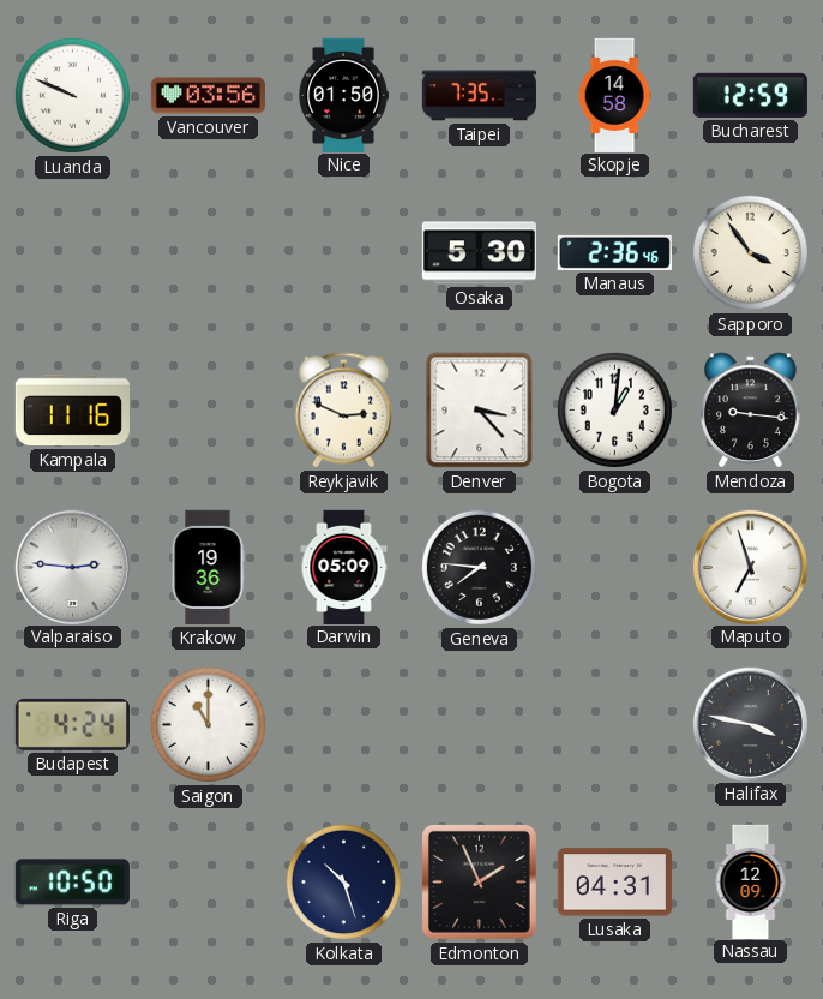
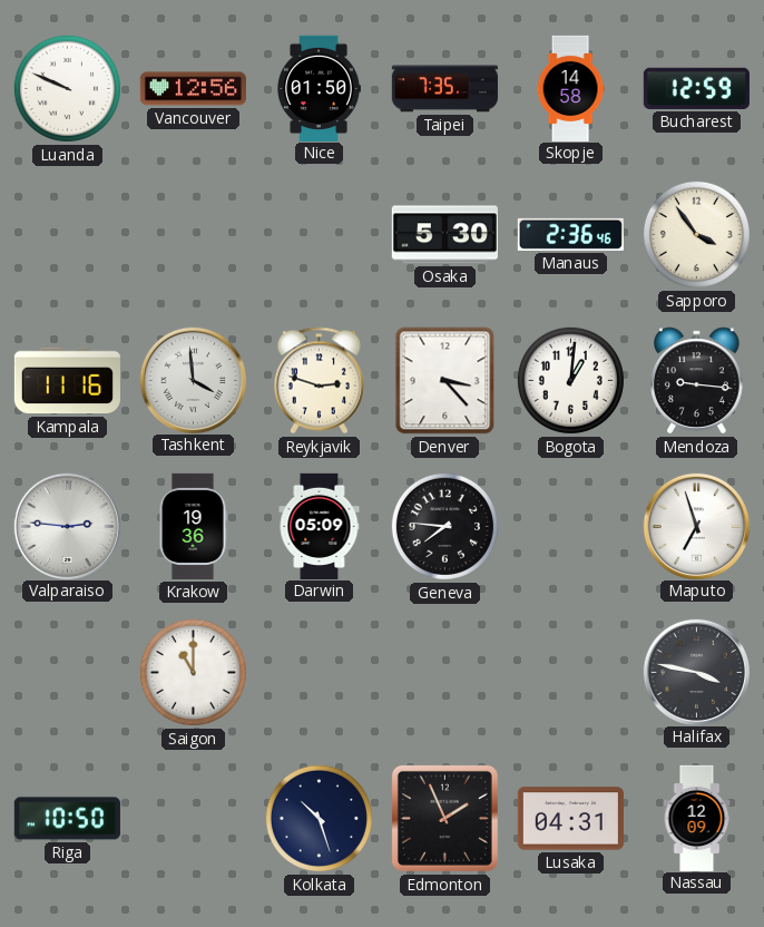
Vancouver: 03:56 -> 12:56
Tashkent: none -> 3:59
Reykjavik: 2:49 -> 2:48
Budapest: 4:24 -> none
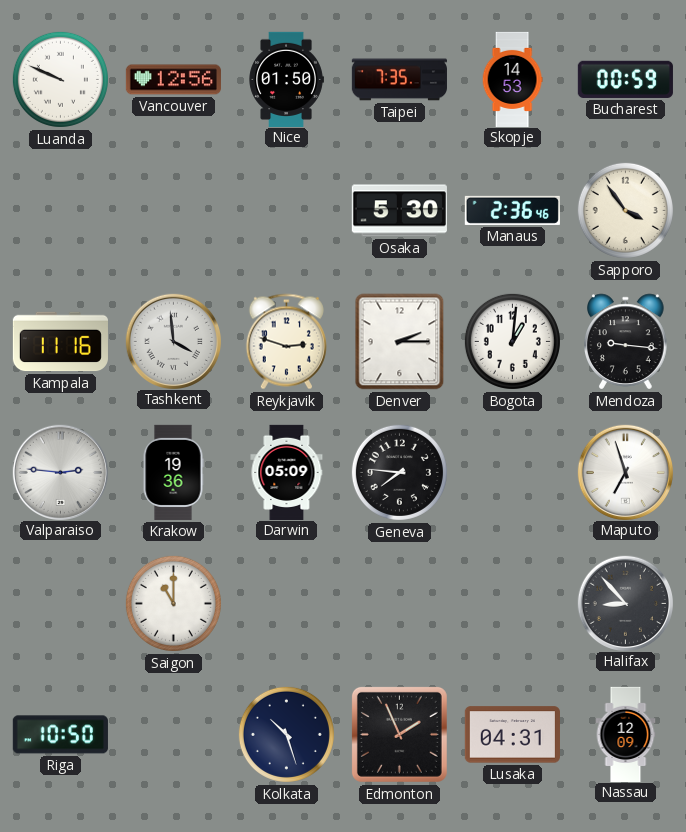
Skopje: 14:58 -> 14:53
Bucharest: 12:59 -> 00:59
Denver: 3:23 -> 2:15
Halifax: 3:47 -> 8:53
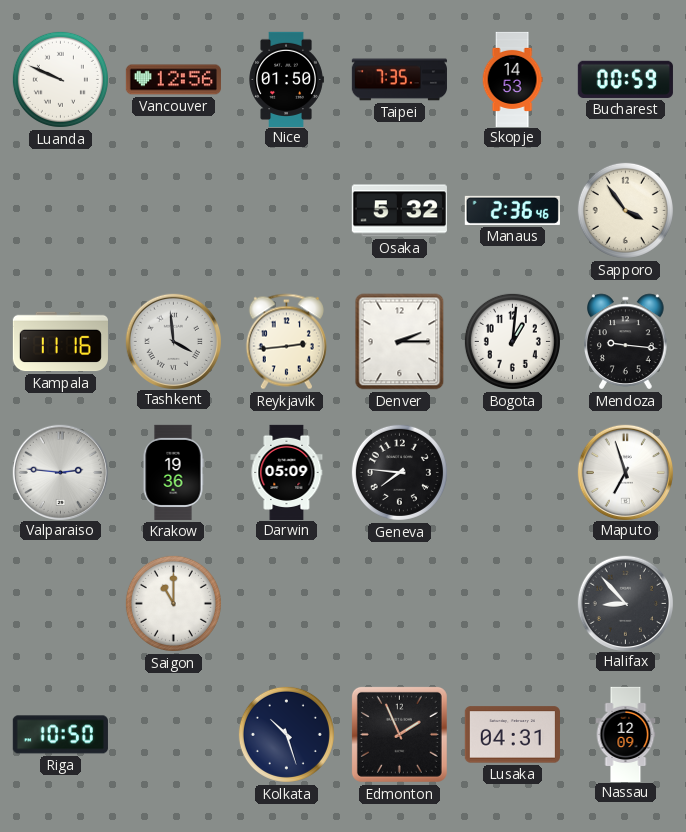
Osaka: 5:30 -> 5:32
Reykjavik: 2:48 -> 2:44
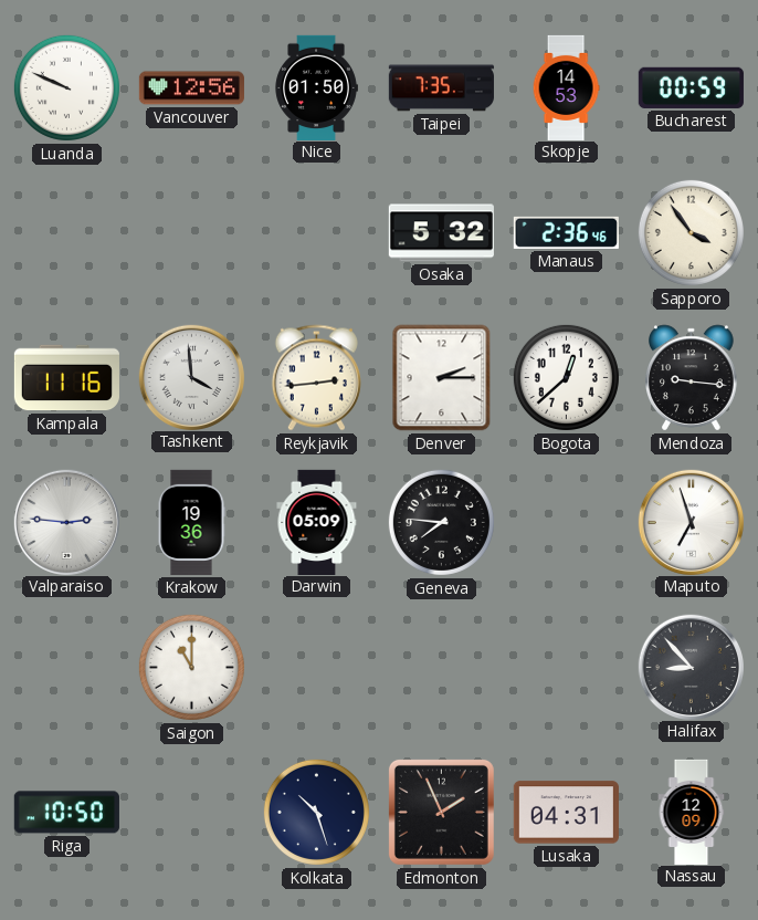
Bogota: 1:01 -> 12:38
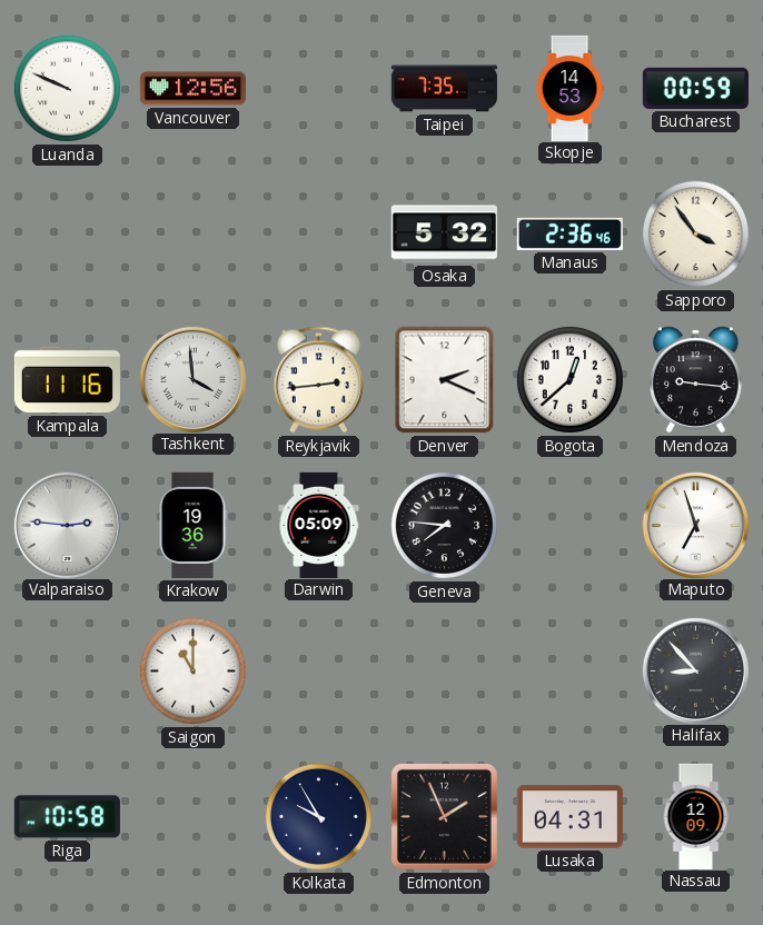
Nice: 01:50 -> none
Denver: 2:15 -> 2:19
Riga: 10:50 -> 10:58
Kolkata: 10:27 -> 9:55
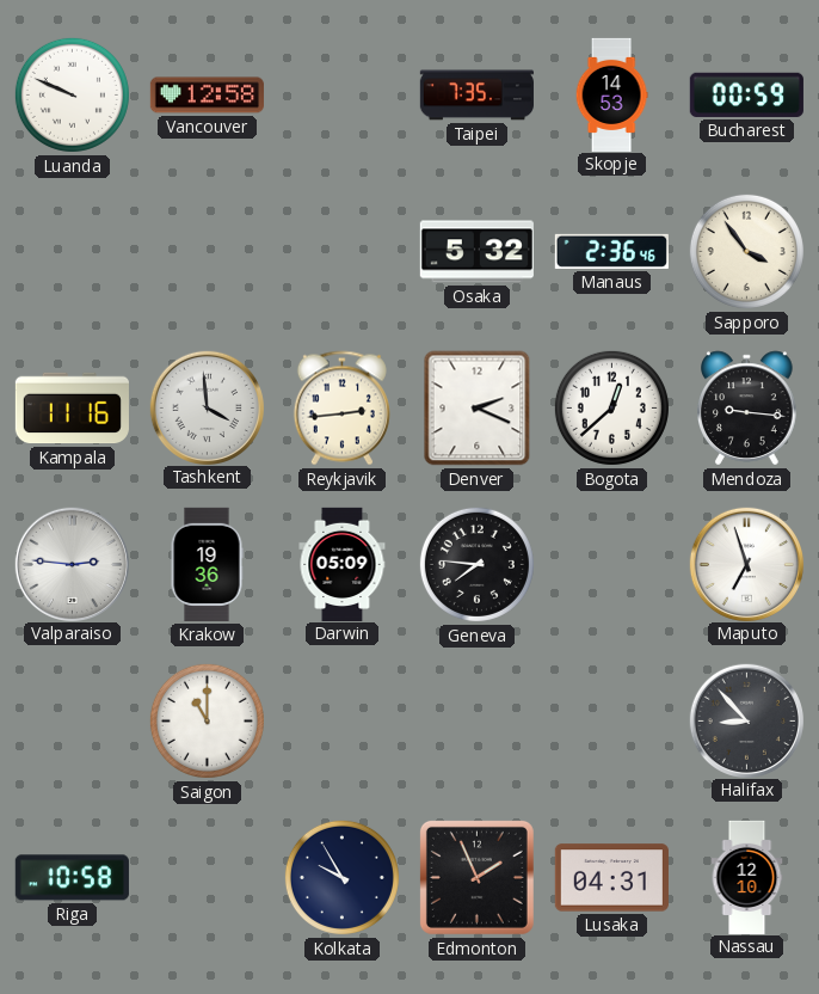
Vancouver: 12:56 -> 12:58
Nassau: 12:09 -> 12:10
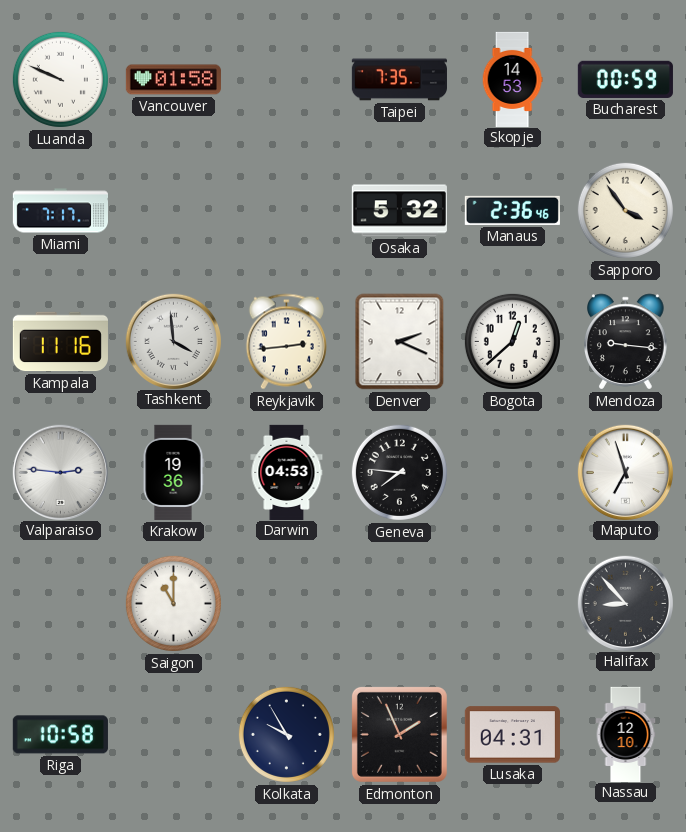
Vancouver: 12:58 -> 01:58
Miami: none -> 7:17
Darwin: 05:09 -> 04:53
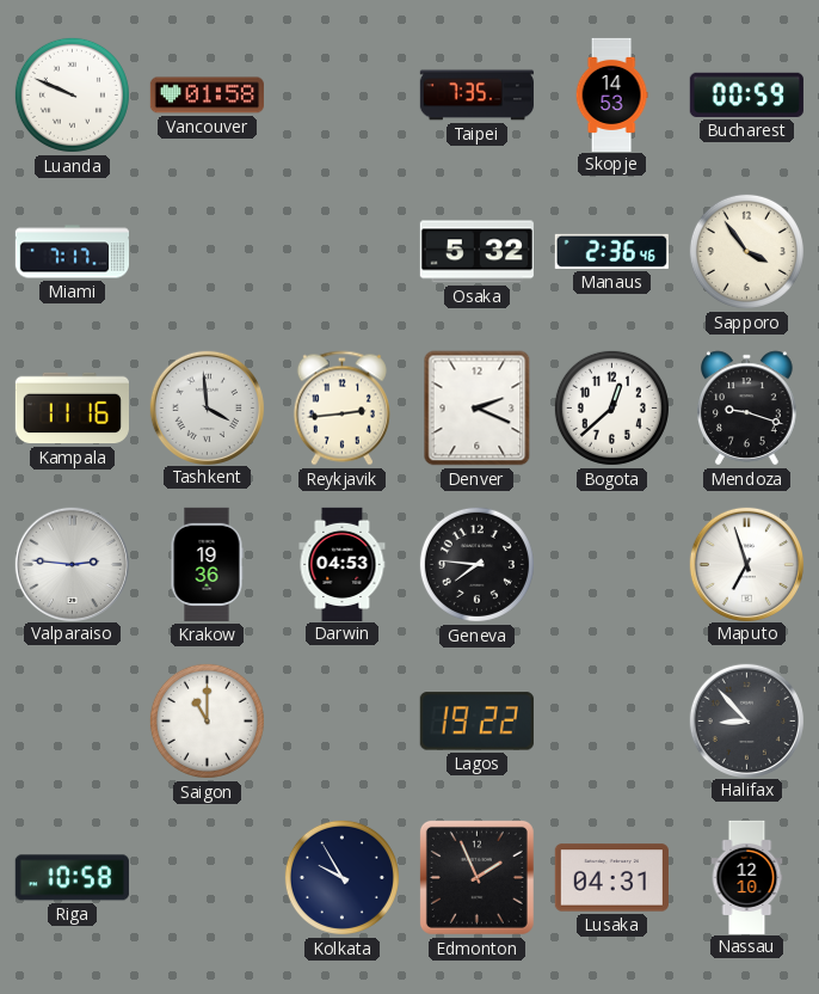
Mendoza: 9:16 -> 9:18
Lagos: none -> 19:22
